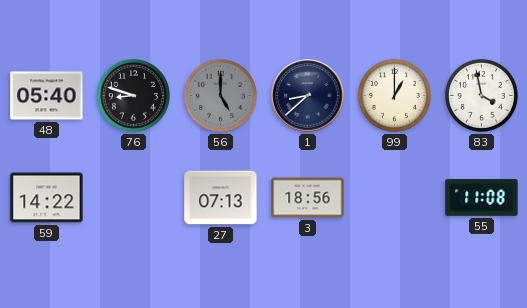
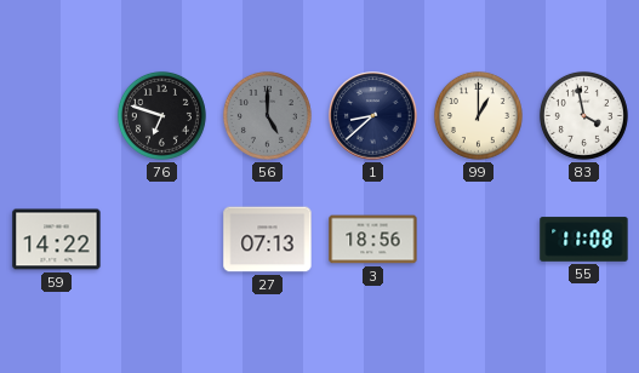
48: 05:40 -> none
76: 8:48 -> 6:48
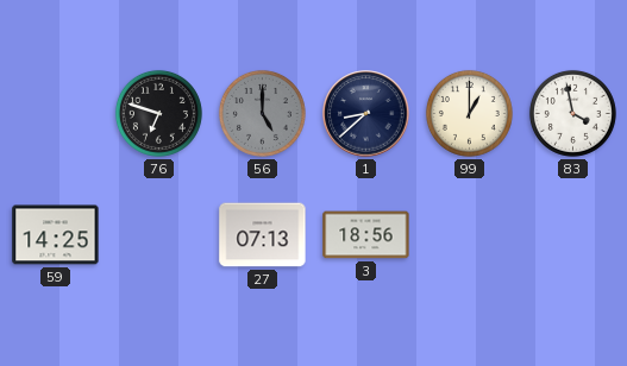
59: 14:22 -> 14:25
55: 11:08 -> none
